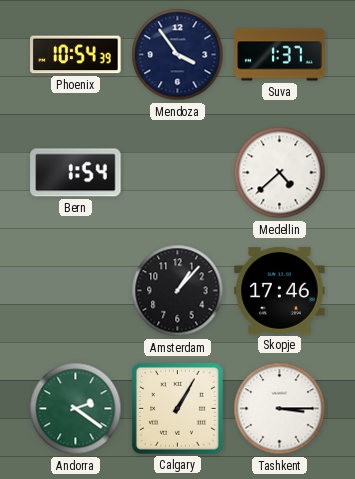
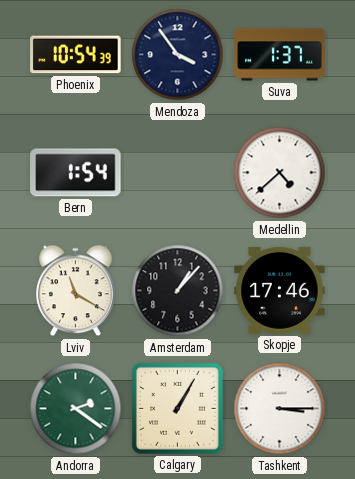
Lviv: none -> 11:20
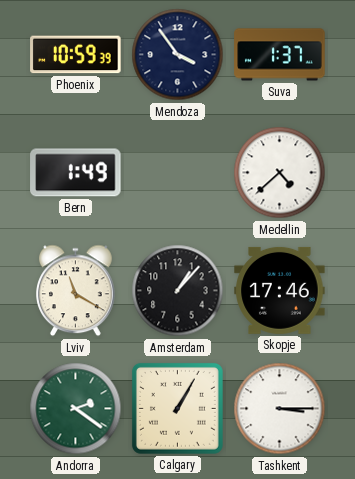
Phoenix: 10:54 -> 10:59
Bern: 1:54 -> 1:49
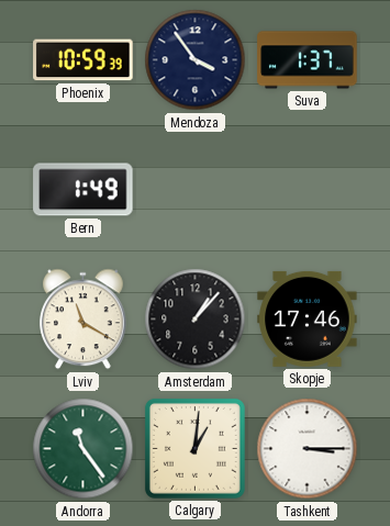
Medellin: 4:38 -> none
Andorra: 2:21 -> 11:24
Calgary: 1:05 -> 1:01
